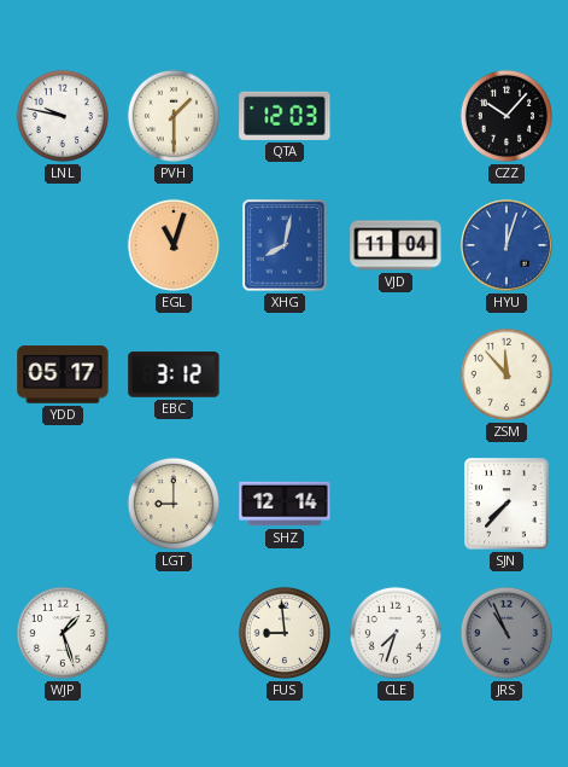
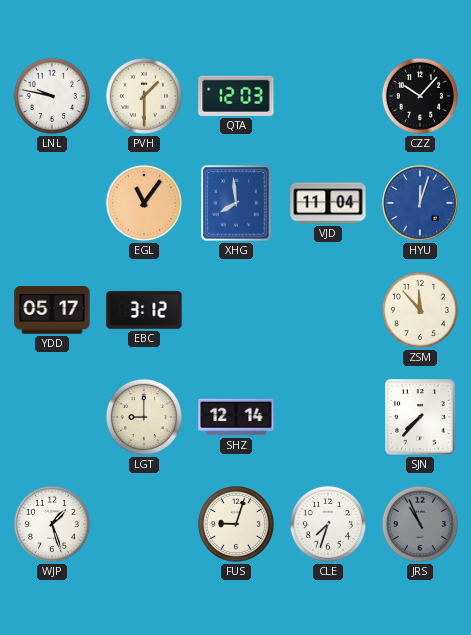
EGL: 11:03 -> 11:06
XHG: 8:02 -> 7:59
FUS: 8:59 -> 9:03
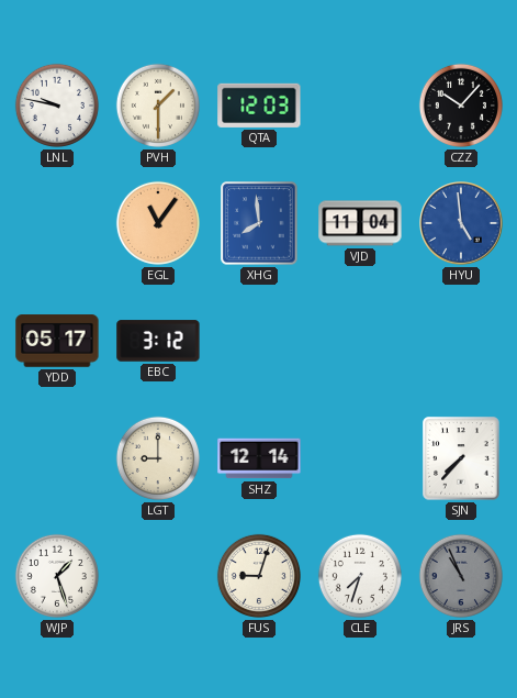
HYU: 12:03 -> 4:59
ZSM: 11:53 -> none
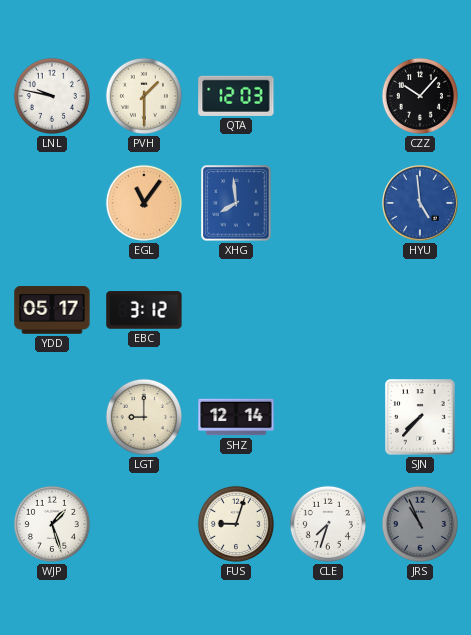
VJD: 11:04 -> none
